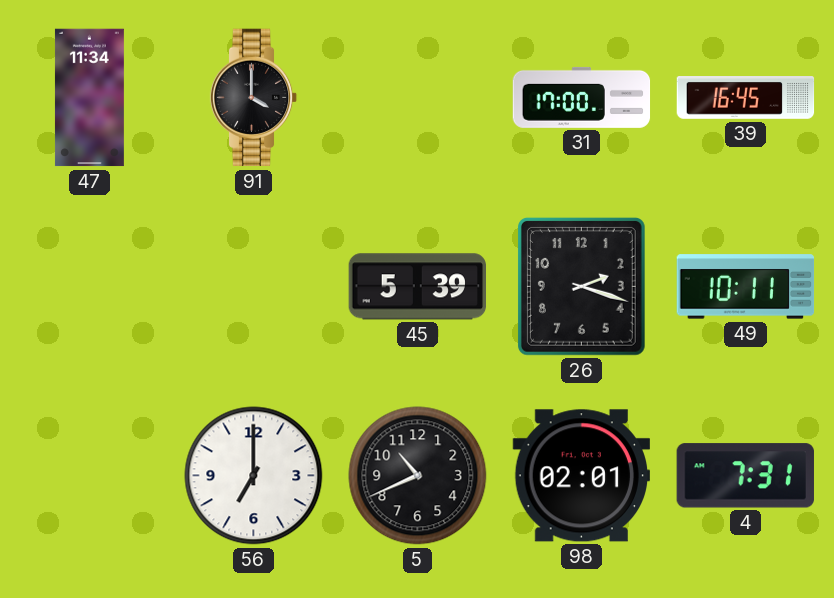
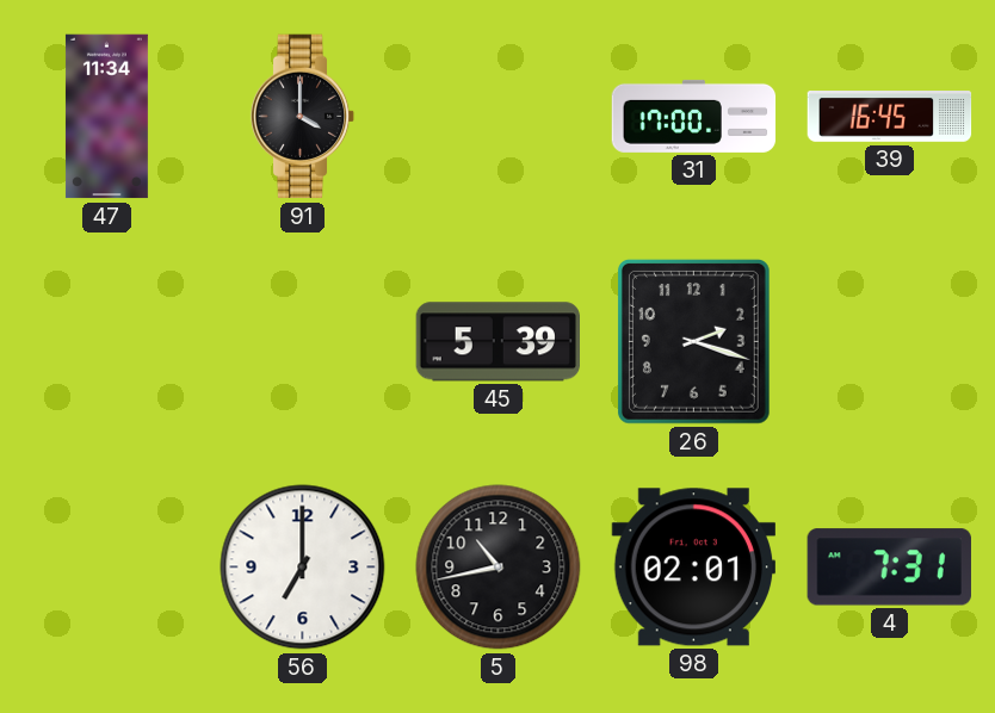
49: 10:11 -> none
5: 10:41 -> 10:43
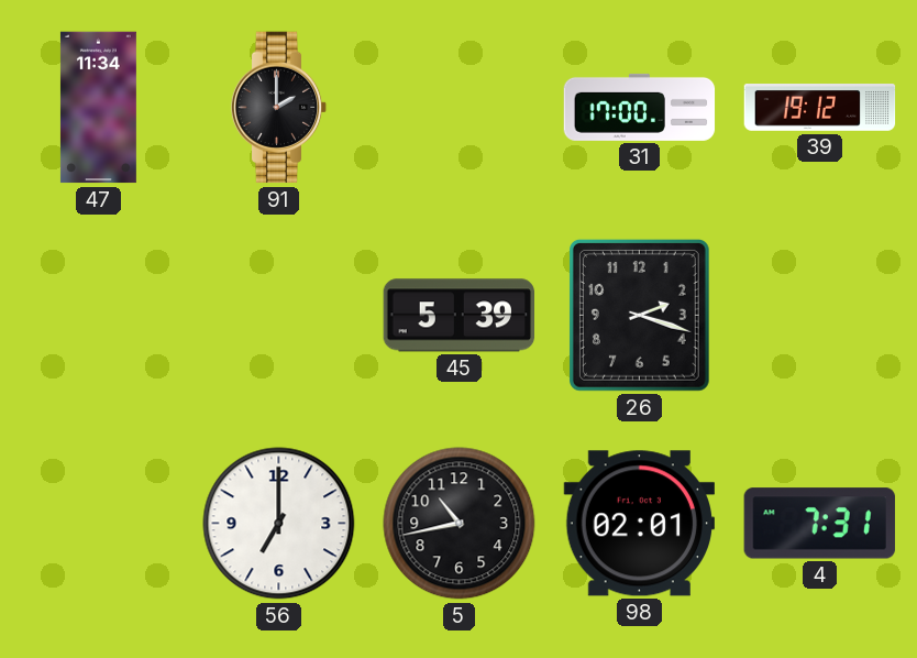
91: 4:00 -> 2:00
39: 16:45 -> 19:12
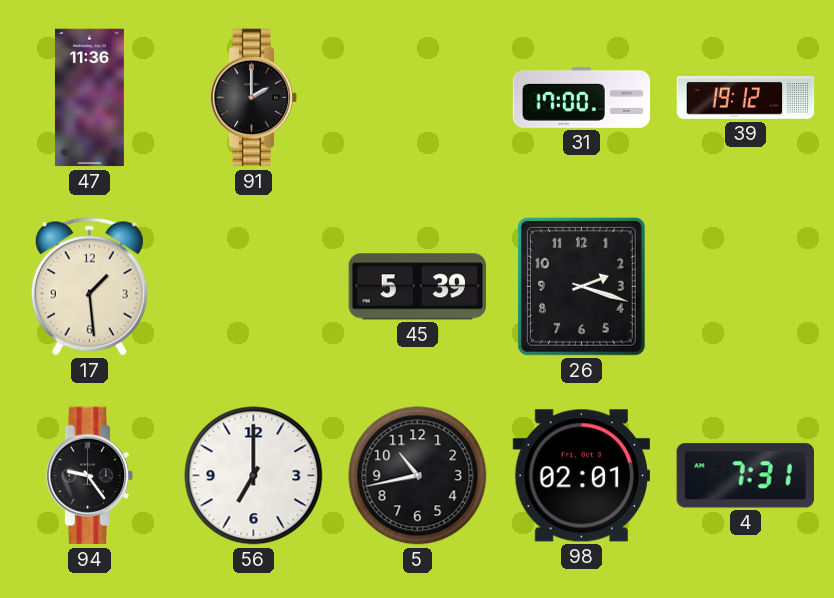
47: 11:34 -> 11:36
17: none -> 1:29
94: none -> 9:24
